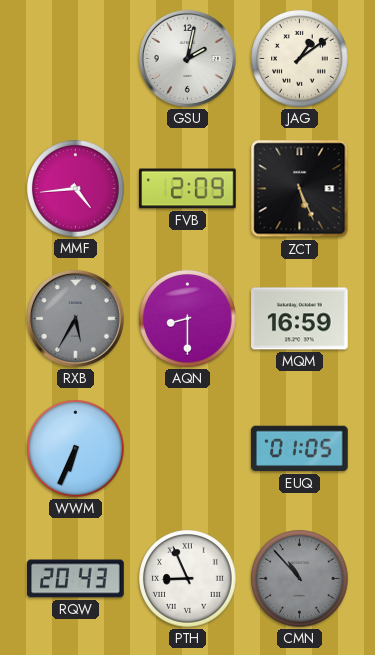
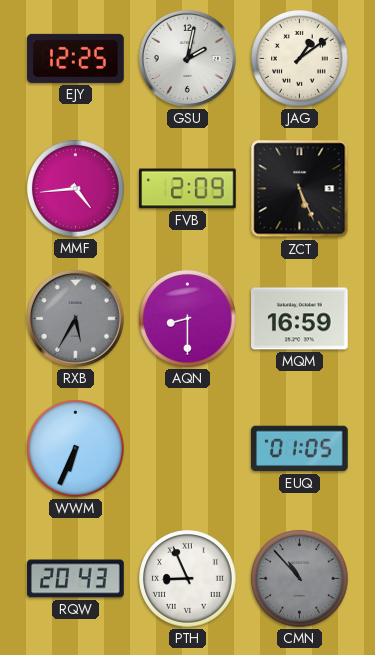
EJY: none -> 12:25
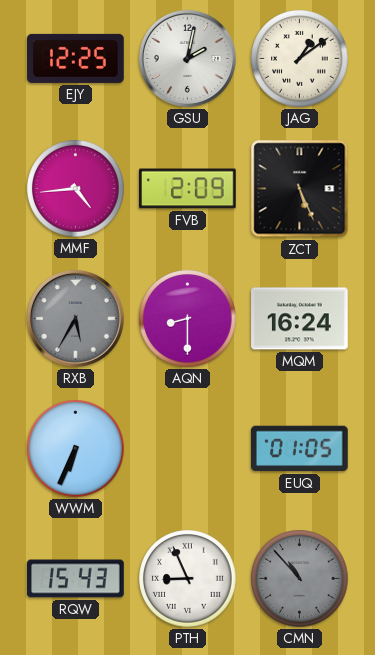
MQM: 16:59 -> 16:24
RQW: 20:43 -> 15:43
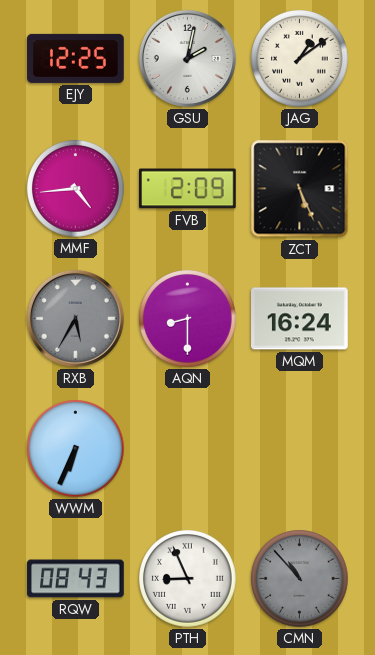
EUQ: 01:05 -> none
RQW: 15:43 -> 08:43
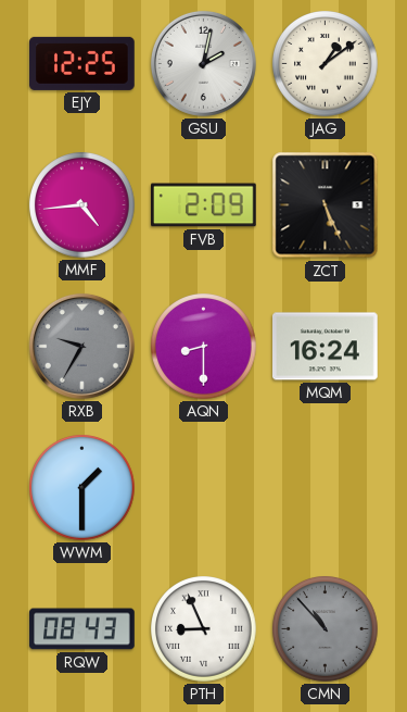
RXB: 5:35 -> 9:35
WWM: 6:34 -> 1:30
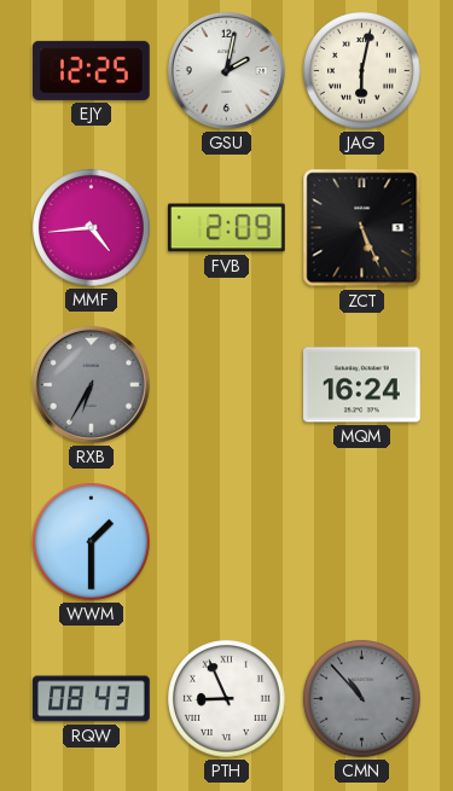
JAG: 1:09 -> 6:02
RXB: 9:35 -> 6:35
AQN: 8:30 -> none
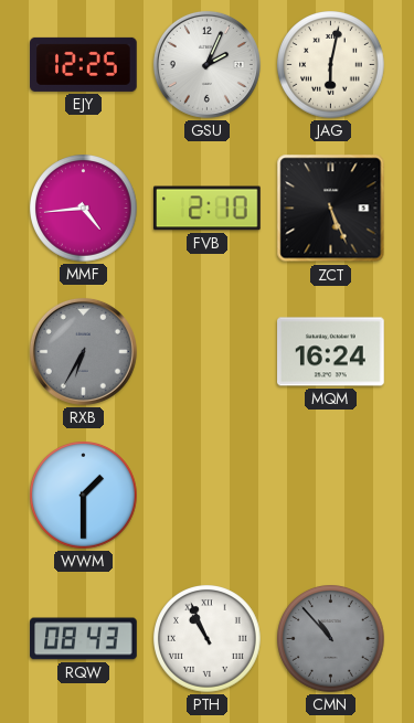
GSU: 2:02 -> 2:04
FVB: 2:09 -> 2:10
PTH: 8:56 -> 10:56
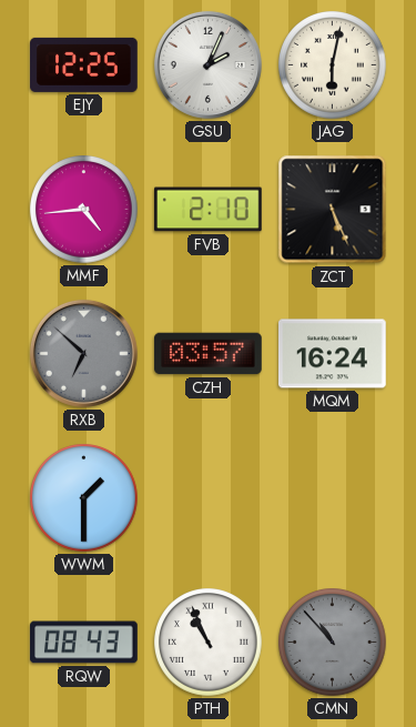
RXB: 6:35 -> 6:52
CZH: none -> 03:57
